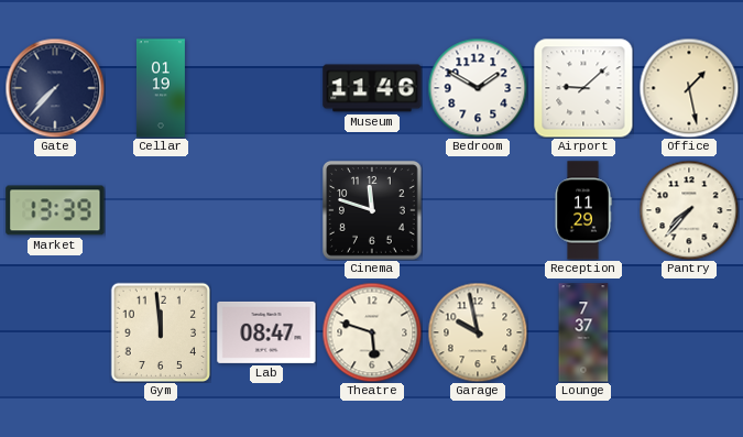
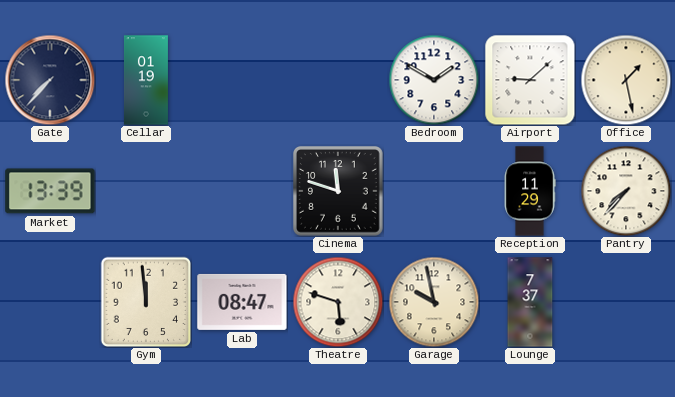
Museum: 11:46 -> none
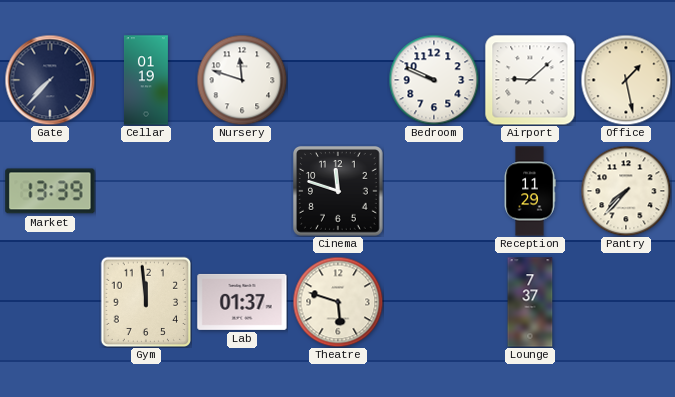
Nursery: none -> 11:48
Bedroom: 1:50 -> 9:49
Lab: 08:47 -> 01:37
Garage: 9:58 -> none
